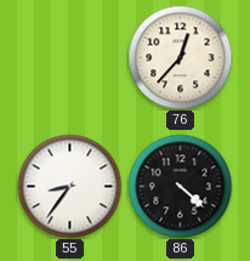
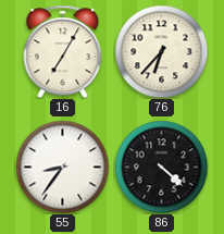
16: none -> 7:05
76: 12:37 -> 6:37
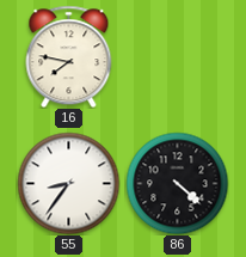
16: 7:05 -> 7:47
76: 6:37 -> none
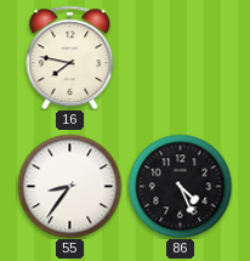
86: 4:22 -> 4:26
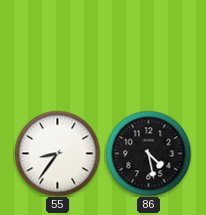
16: 7:47 -> none
86: 4:26 -> 4:28
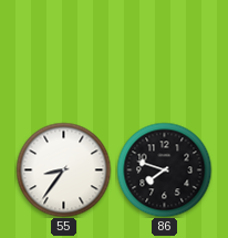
86: 4:28 -> 7:48
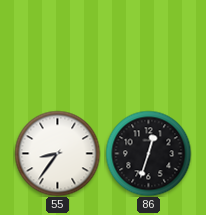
86: 7:48 -> 12:33
